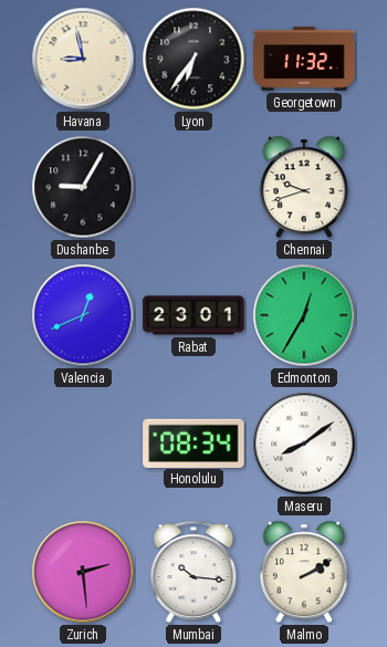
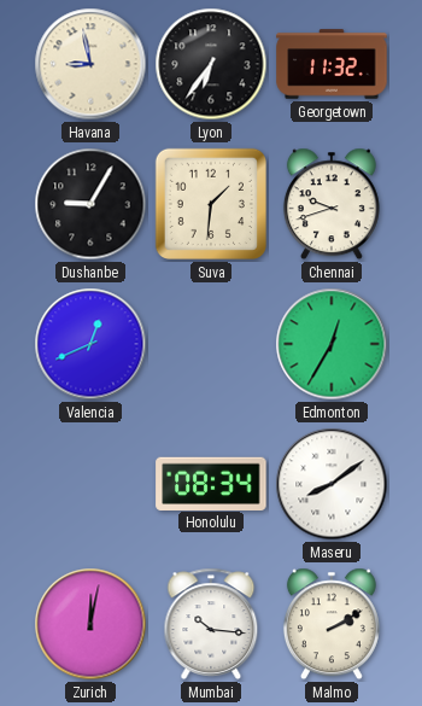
Suva: none -> 1:31
Rabat: 23:01 -> none
Zurich: 2:29 -> 12:02
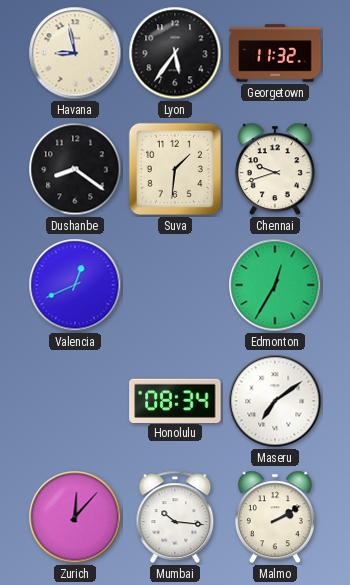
Lyon: 6:36 -> 5:36
Dushanbe: 9:05 -> 8:21
Maseru: 8:09 -> 7:09
Zurich: 12:02 -> 12:07
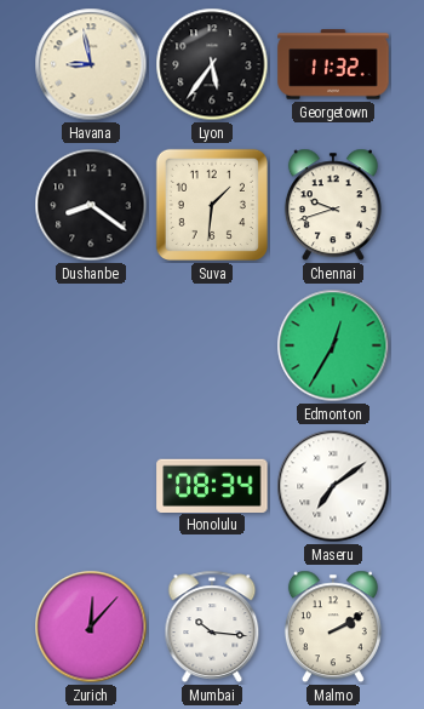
Valencia: 12:41 -> none
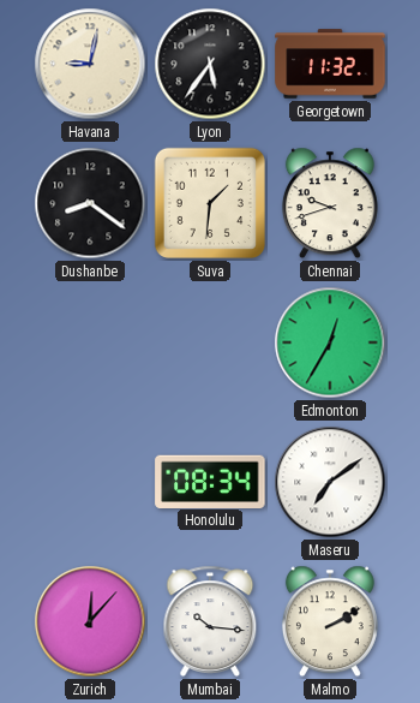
Havana: 8:58 -> 9:02
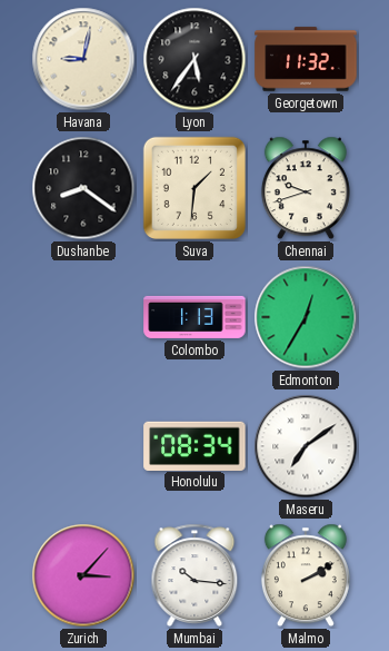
Colombo: none -> 1:13
Zurich: 12:07 -> 3:07
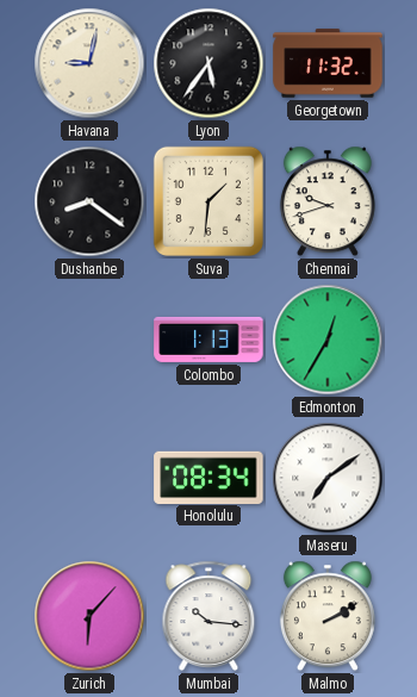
Zurich: 3:07 -> 6:07
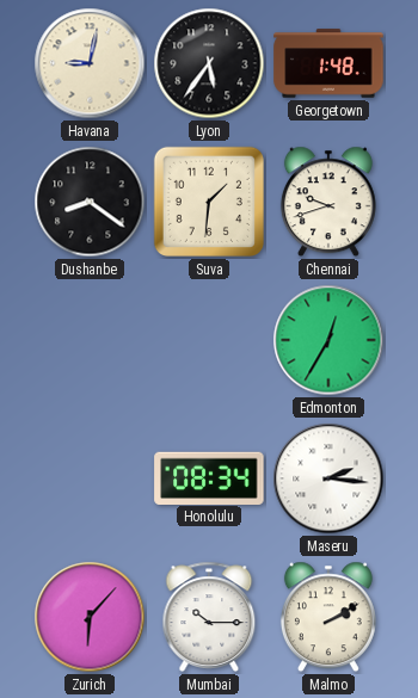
Georgetown: 11:32 -> 1:48
Colombo: 1:13 -> none
Maseru: 7:09 -> 2:16
Mumbai: 10:16 -> 10:15
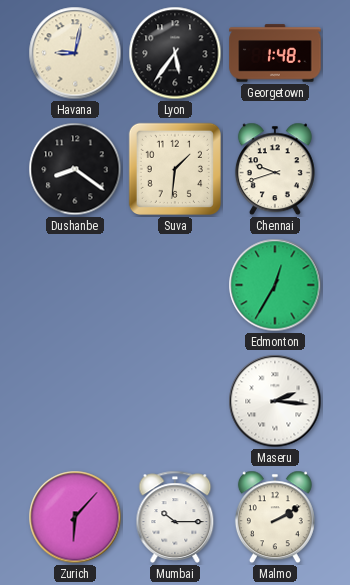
Honolulu: 08:34 -> none
